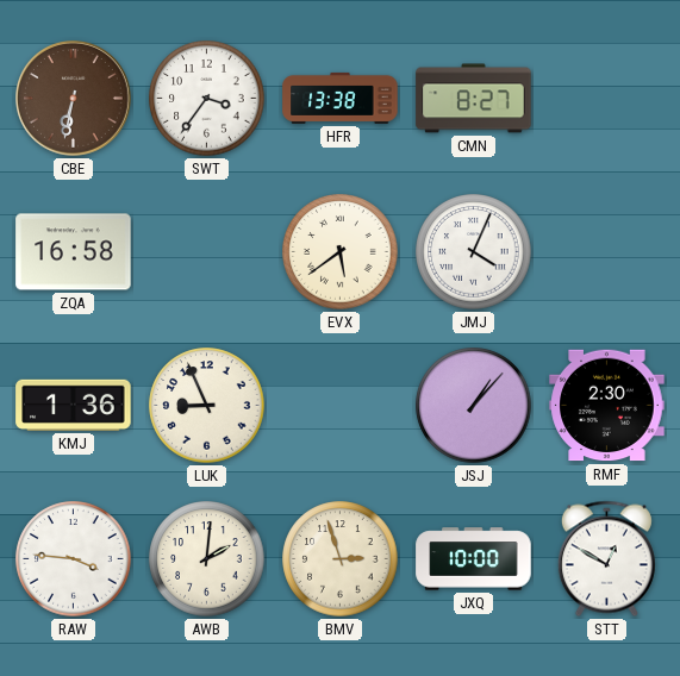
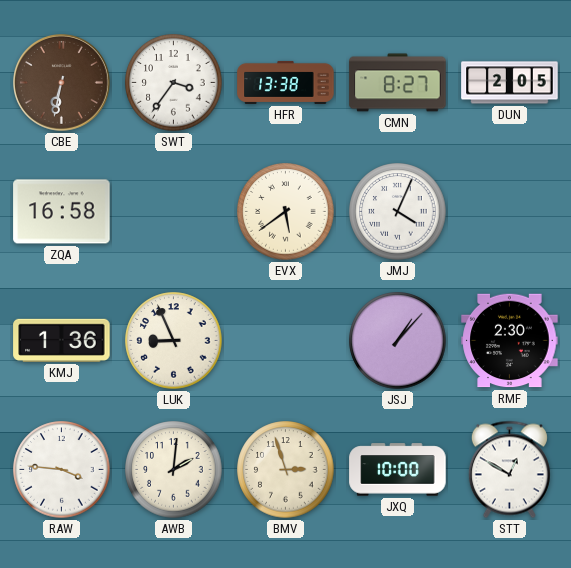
DUN: none -> 2:05
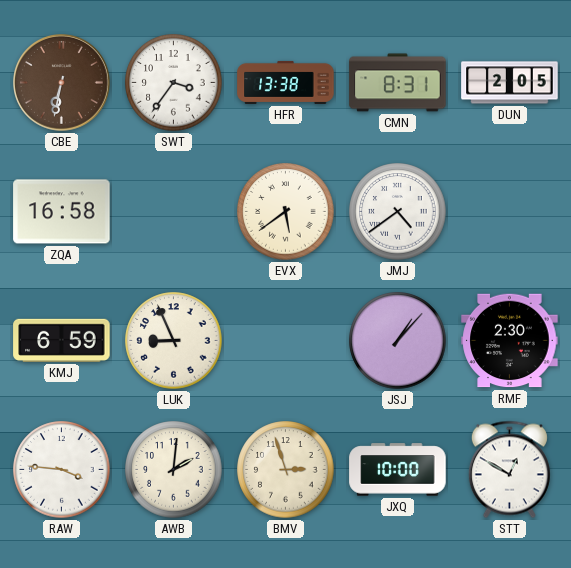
CMN: 8:27 -> 8:31
JMJ: 4:04 -> 4:39
KMJ: 1:36 -> 6:59
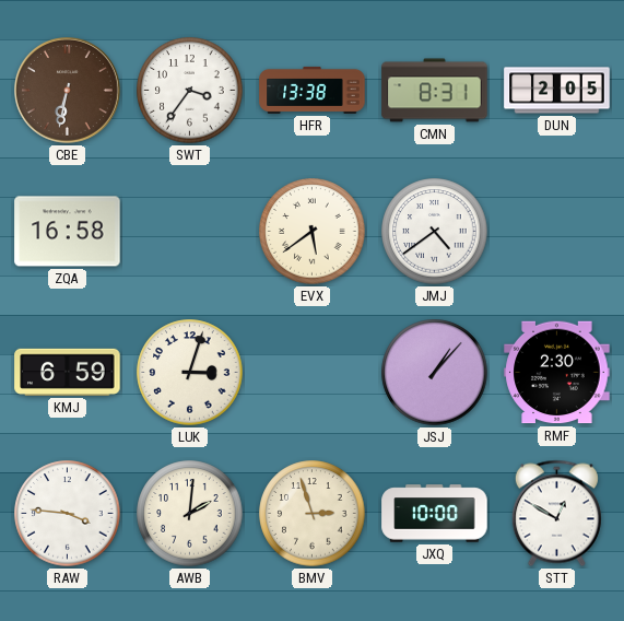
LUK: 8:56 -> 3:03
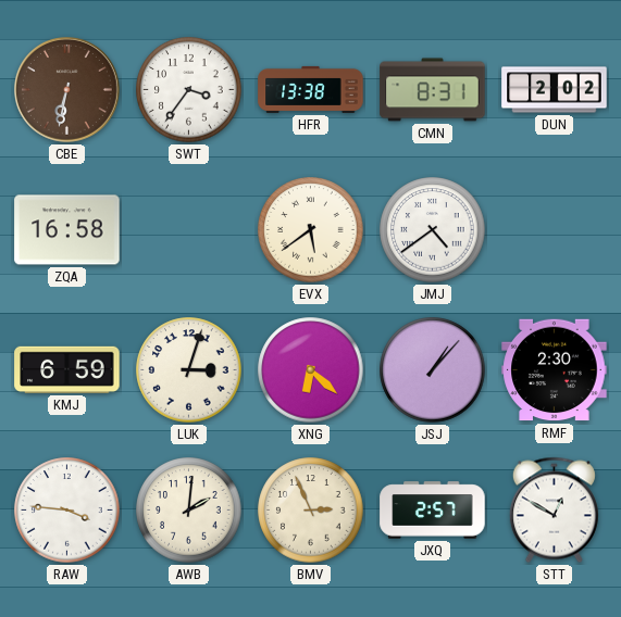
DUN: 2:05 -> 2:02
XNG: none -> 6:22
BMV: 2:57 -> 2:56
JXQ: 10:00 -> 2:57
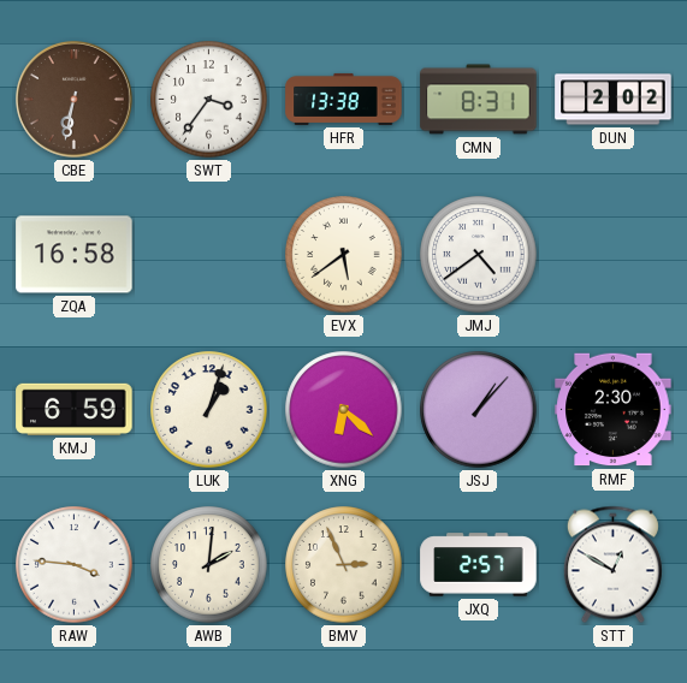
LUK: 3:03 -> 1:03
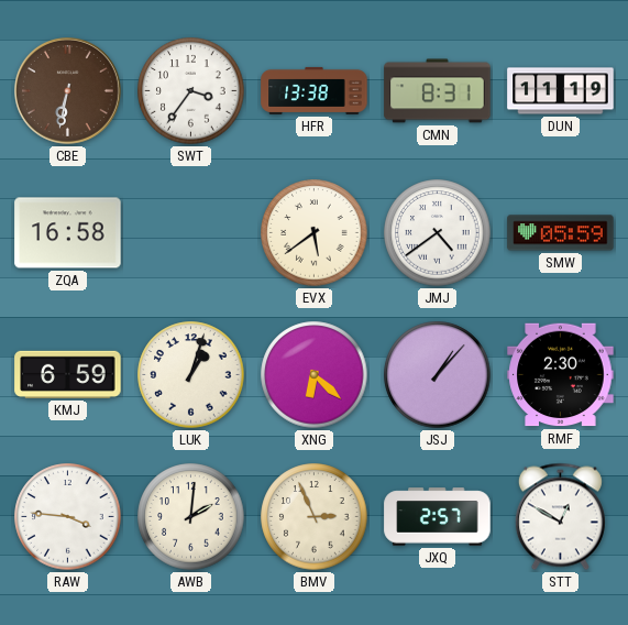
DUN: 2:02 -> 11:19
SMW: none -> 05:59
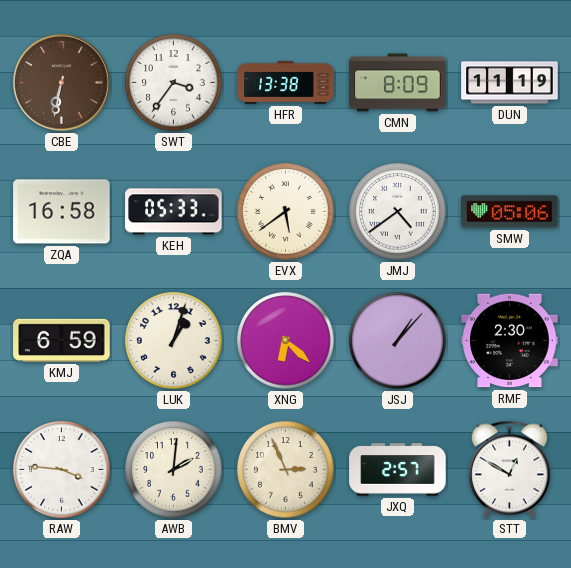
CMN: 8:31 -> 8:09
KEH: none -> 05:33
SMW: 05:59 -> 05:06
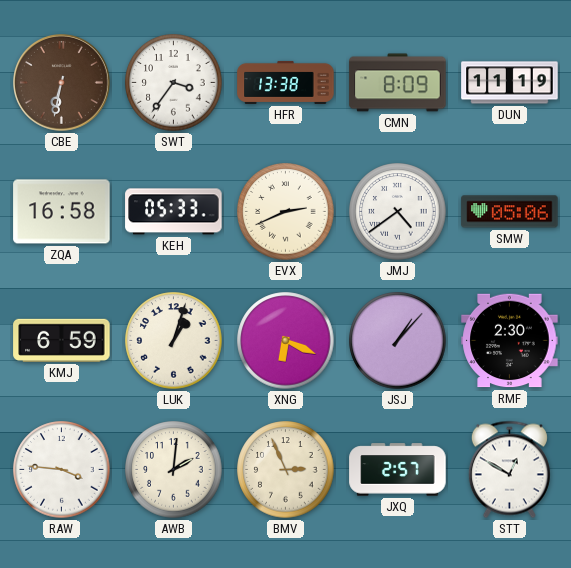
EVX: 5:39 -> 2:41
XNG: 6:22 -> 6:19
